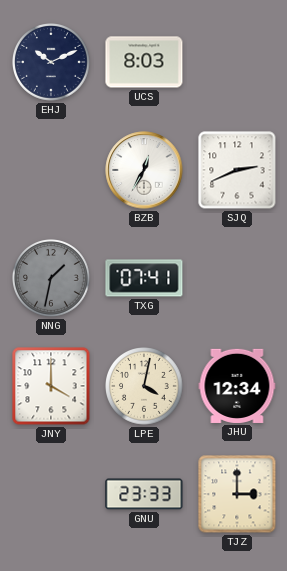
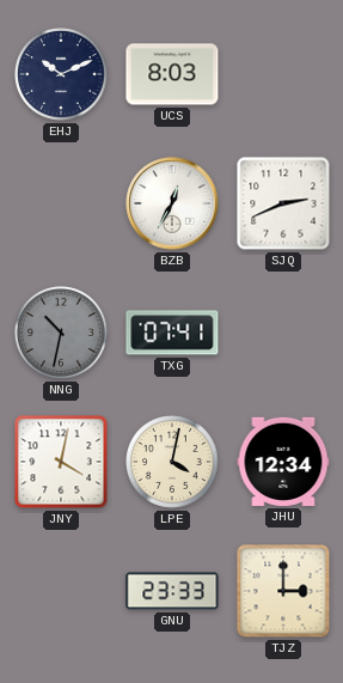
NNG: 1:32 -> 10:32
JNY: 4:00 -> 4:02
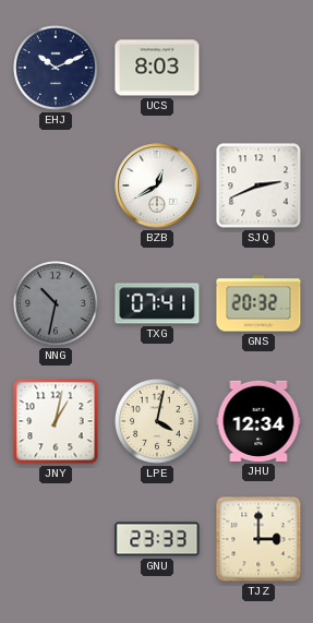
BZB: 12:35 -> 12:40
GNS: none -> 20:32
JNY: 4:02 -> 1:02
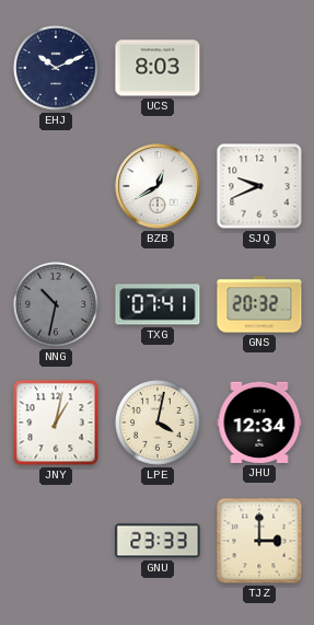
SJQ: 2:41 -> 9:41
